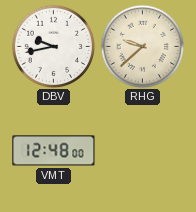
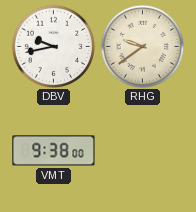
RHG: 9:38 -> 9:39
VMT: 12:48 -> 9:38
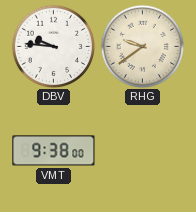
DBV: 9:43 -> 9:46
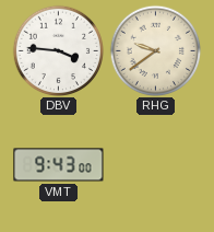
DBV: 9:46 -> 3:46
VMT: 9:38 -> 9:43
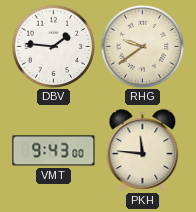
DBV: 3:46 -> 1:46
PKH: none -> 11:46
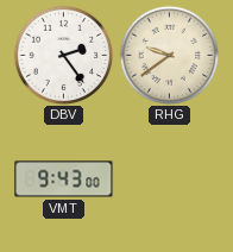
DBV: 1:46 -> 2:24
PKH: 11:46 -> none
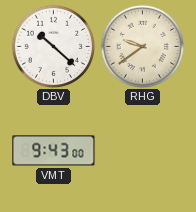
DBV: 2:24 -> 10:22
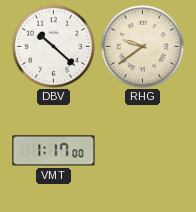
VMT: 9:43 -> 1:17
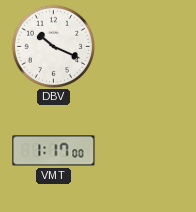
DBV: 10:22 -> 10:19
RHG: 9:39 -> none
